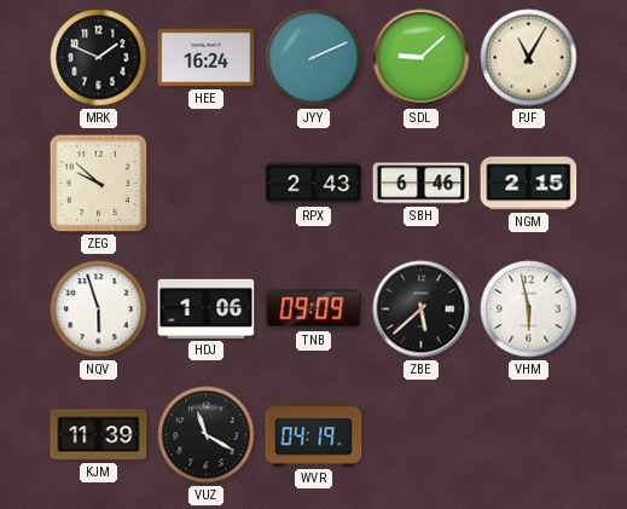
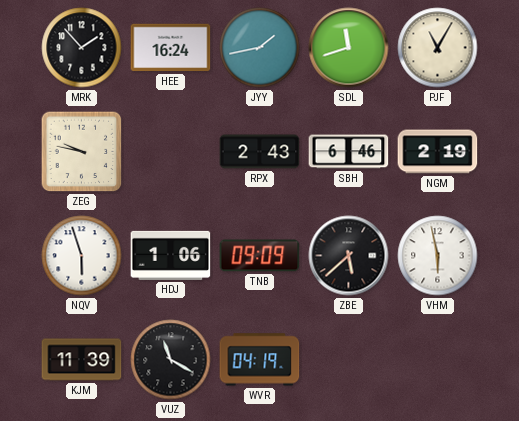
MRK: 1:49 -> 1:53
JYY: 2:11 -> 1:43
SDL: 9:08 -> 11:42
ZEG: 9:52 -> 9:47
NGM: 2:15 -> 2:19
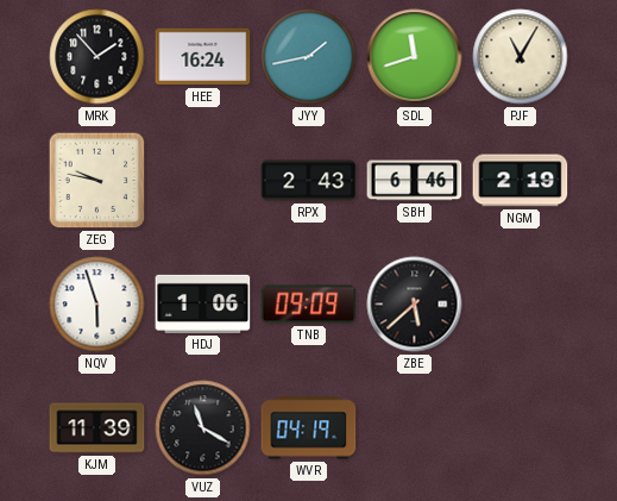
VHM: 5:58 -> none
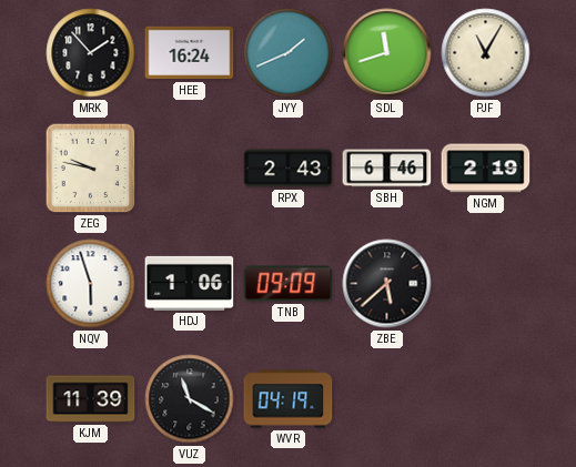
JYY: 1:43 -> 1:41
